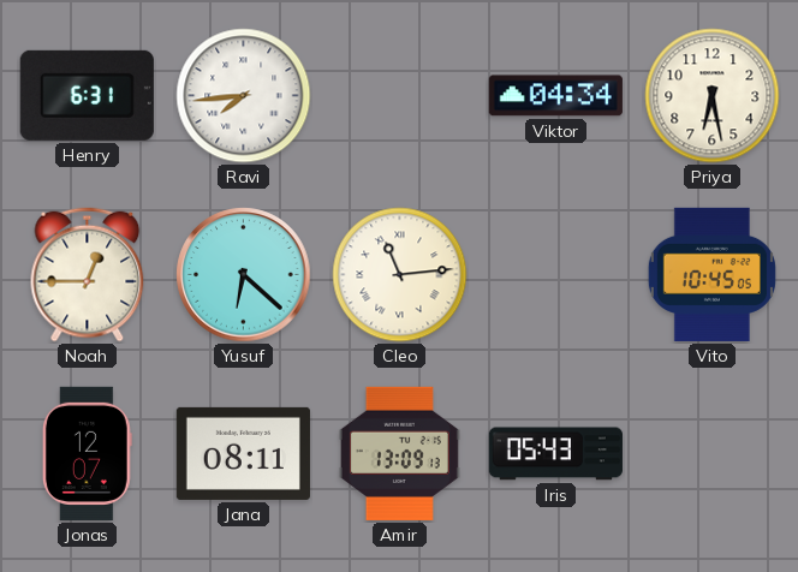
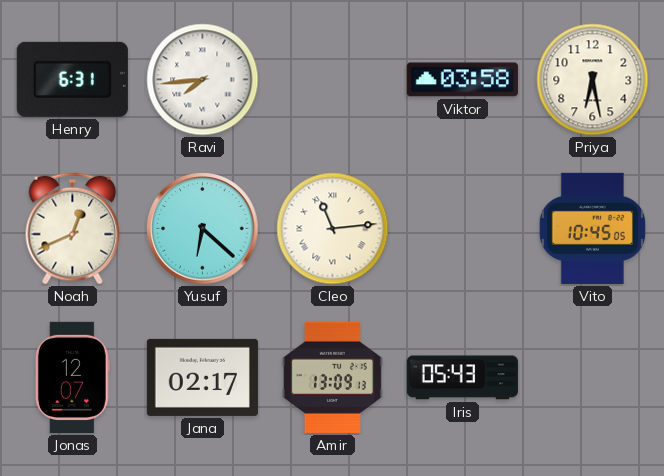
Viktor: 04:34 -> 03:58
Noah: 12:45 -> 12:41
Jana: 08:11 -> 02:17
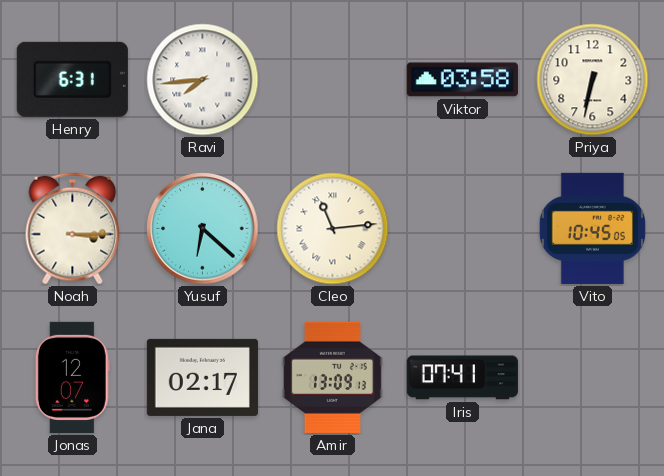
Priya: 6:28 -> 6:32
Noah: 12:41 -> 3:15
Iris: 05:43 -> 07:41
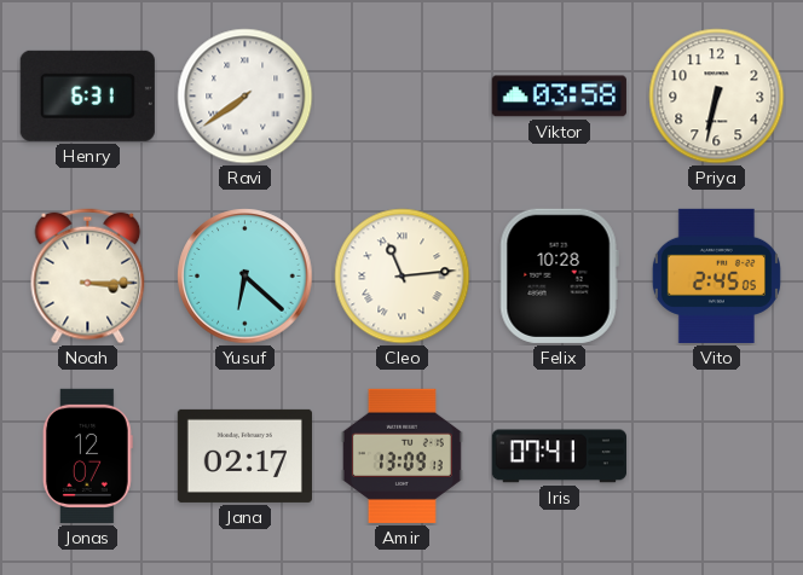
Ravi: 7:44 -> 7:39
Felix: none -> 10:28
Vito: 10:45 -> 2:45
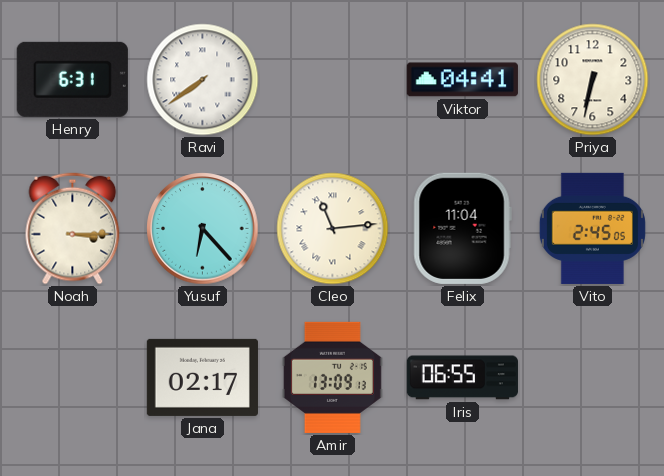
Viktor: 03:58 -> 04:41
Yusuf: 6:22 -> 6:23
Felix: 10:28 -> 11:04
Jonas: 12:07 -> none
Iris: 07:41 -> 06:55
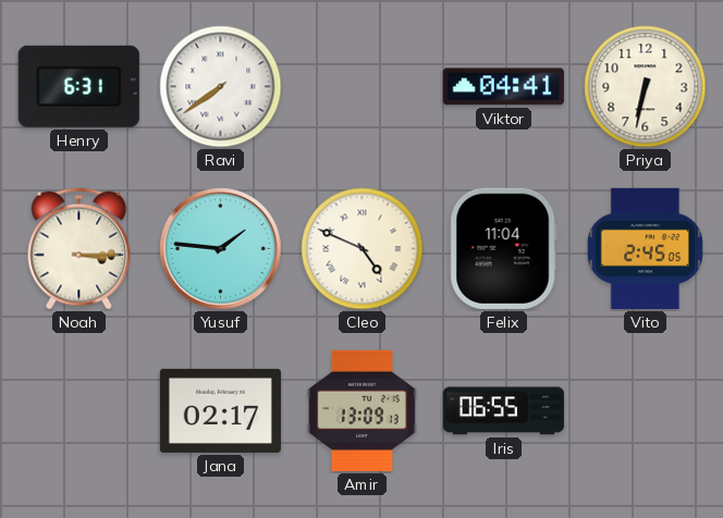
Yusuf: 6:23 -> 1:46
Cleo: 11:14 -> 4:49
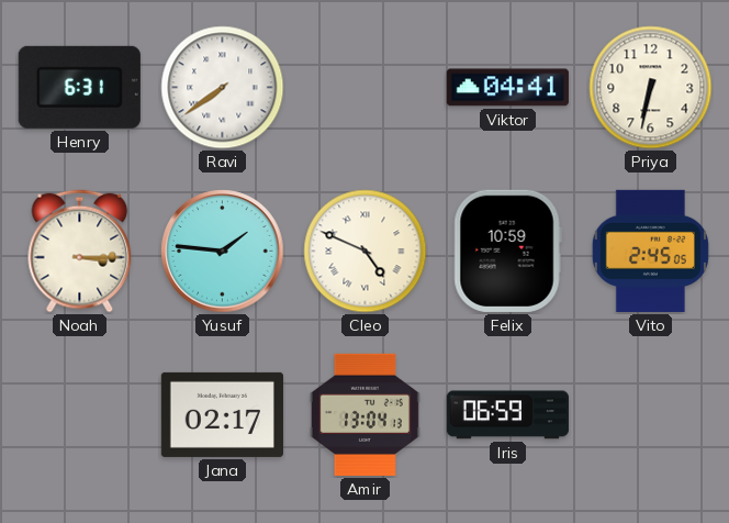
Felix: 11:04 -> 10:59
Amir: 13:09 -> 13:04
Iris: 06:55 -> 06:59
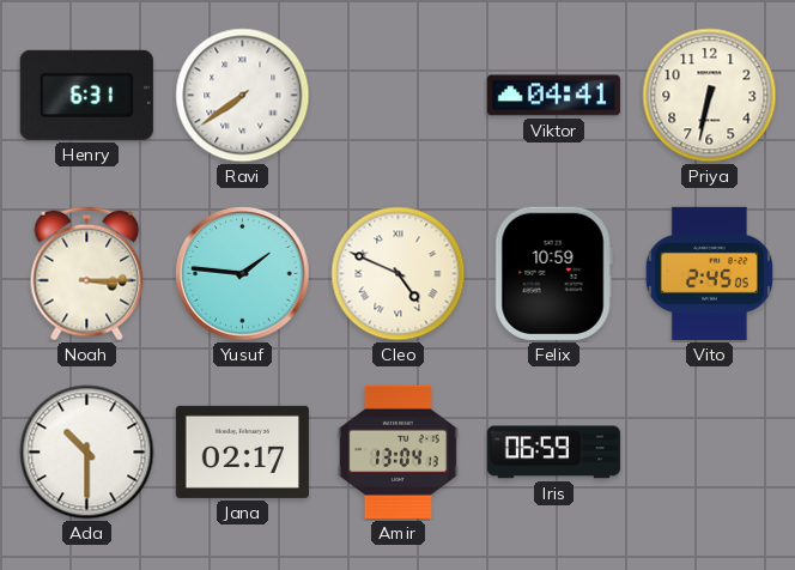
Ada: none -> 10:30
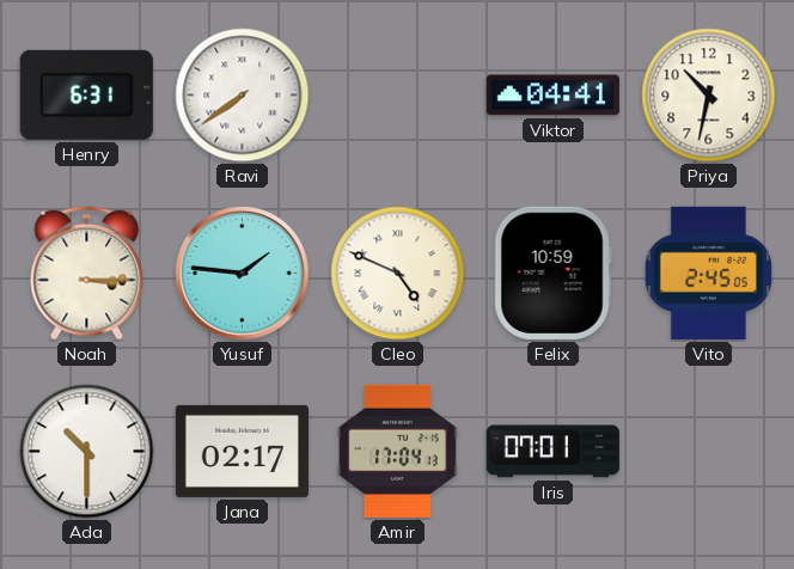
Priya: 6:32 -> 10:32
Amir: 13:04 -> 17:04
Iris: 06:59 -> 07:01
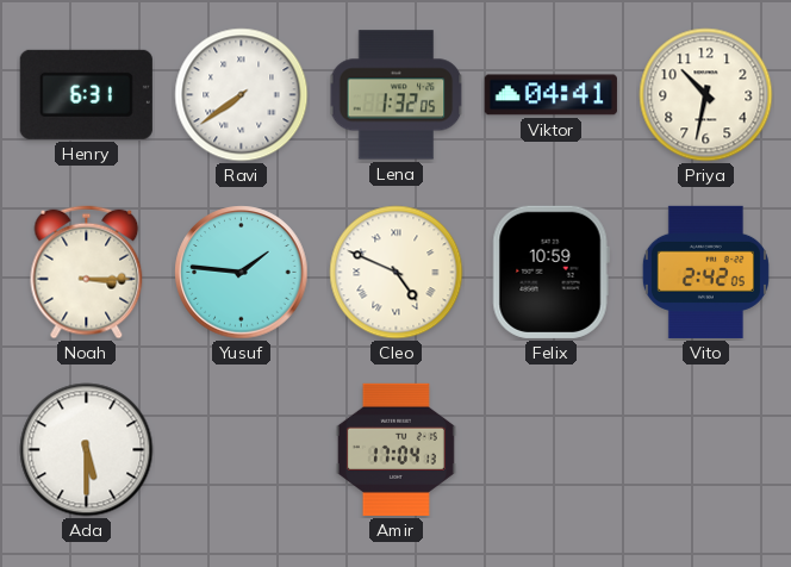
Lena: none -> 1:32
Vito: 2:45 -> 2:42
Ada: 10:30 -> 5:30
Jana: 02:17 -> none
Iris: 07:01 -> none
